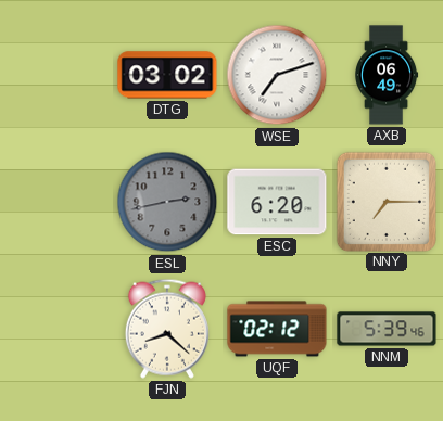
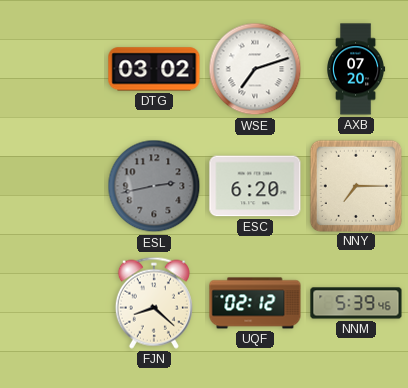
AXB: 06:49 -> 07:20
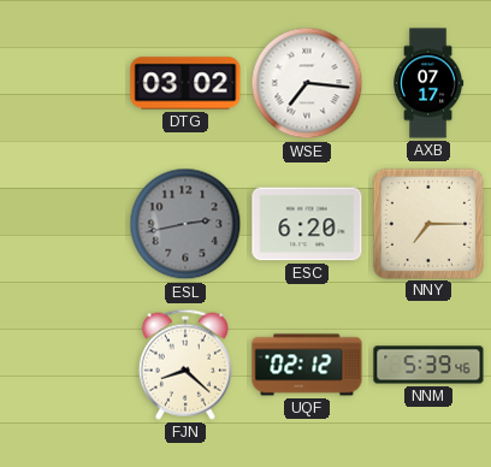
WSE: 7:12 -> 7:16
AXB: 07:20 -> 07:17
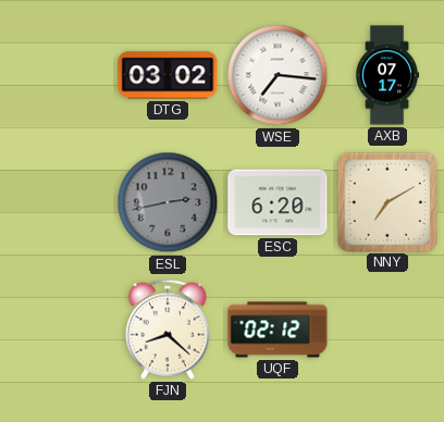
NNY: 7:15 -> 7:10
NNM: 5:39 -> none
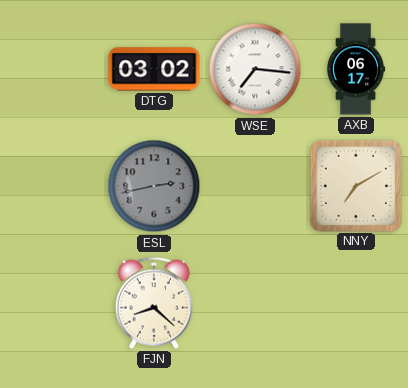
AXB: 07:17 -> 06:17
ESC: 6:20 -> none
UQF: 02:12 -> none
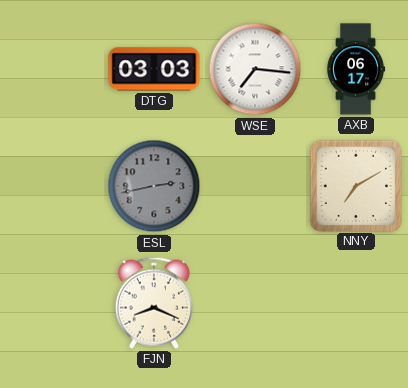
DTG: 03:02 -> 03:03
FJN: 8:22 -> 8:19
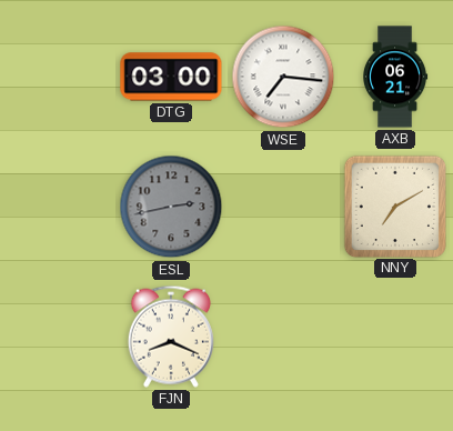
DTG: 03:03 -> 03:00
AXB: 06:17 -> 06:21
